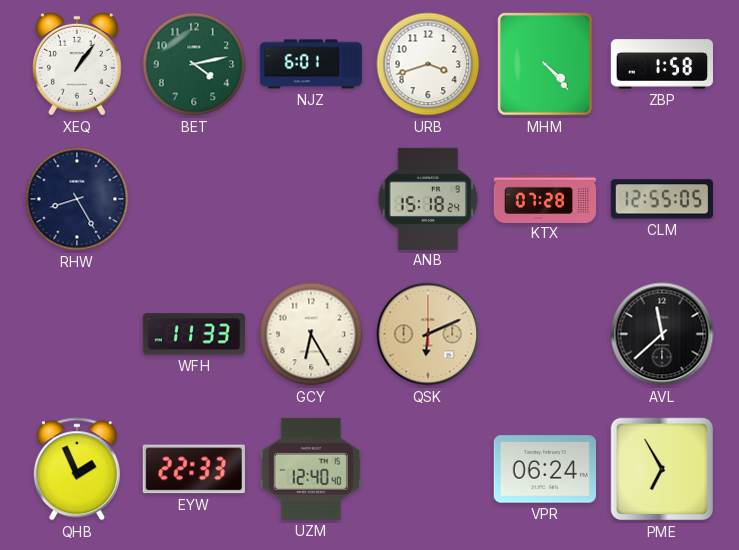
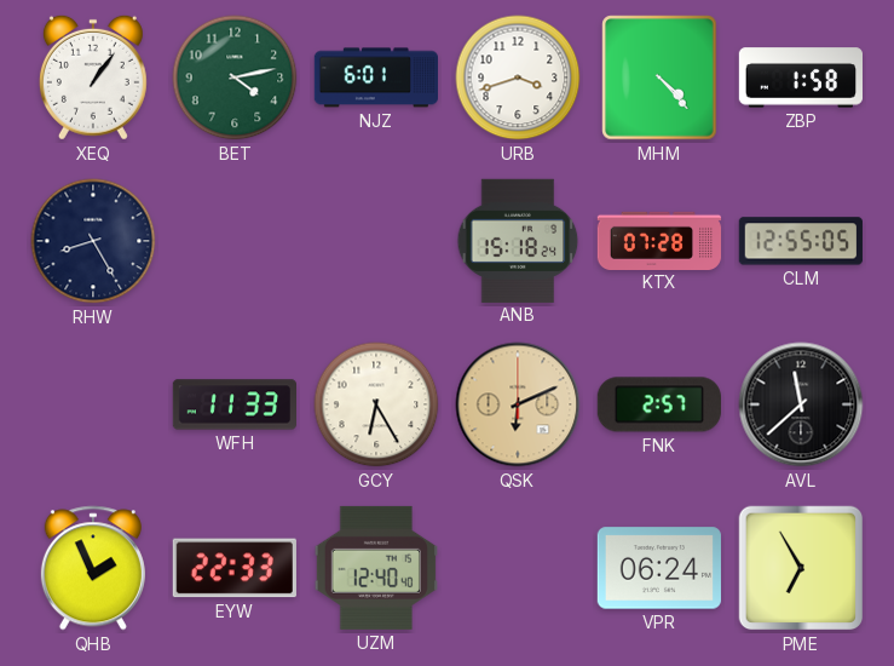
FNK: none -> 2:57
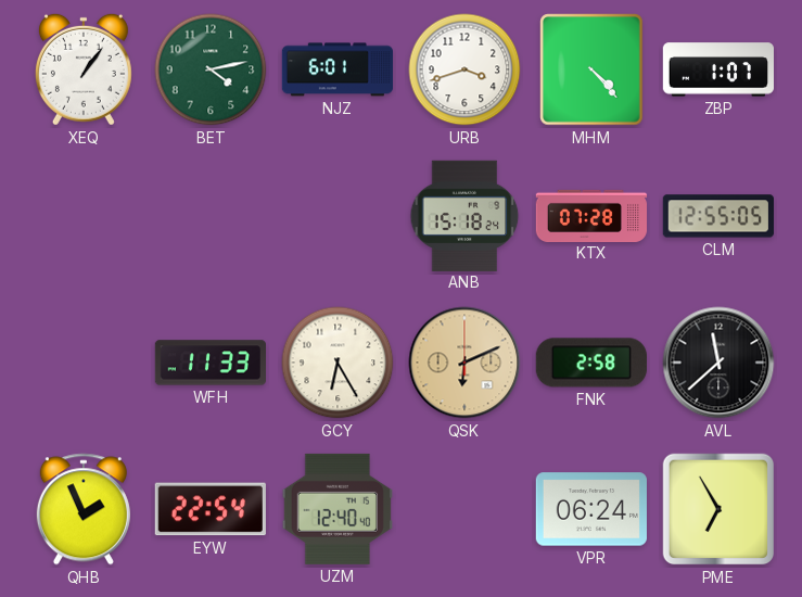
ZBP: 1:58 -> 1:07
RHW: 8:25 -> none
FNK: 2:57 -> 2:58
EYW: 22:33 -> 22:54
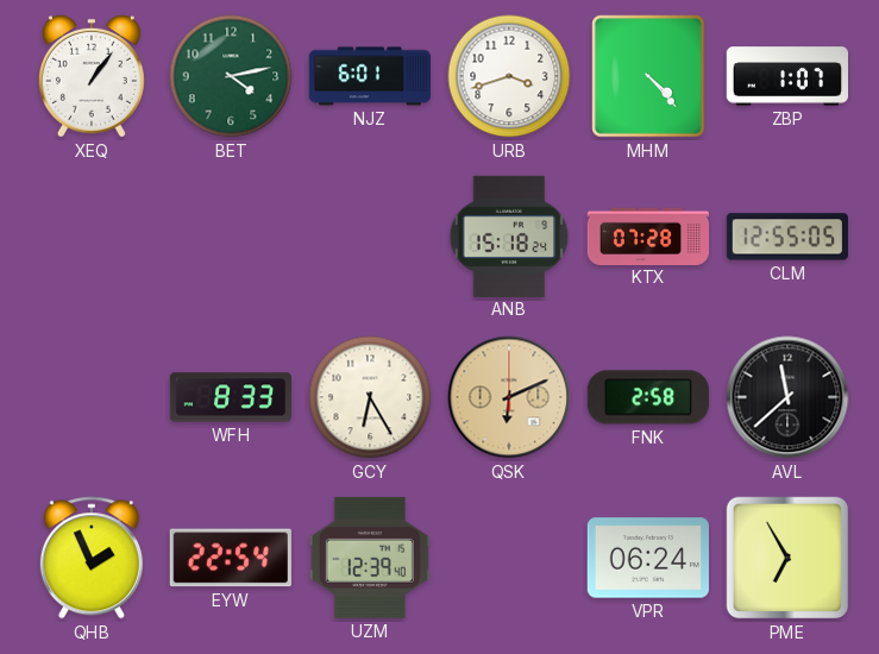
WFH: 11:33 -> 8:33
UZM: 12:40 -> 12:39
